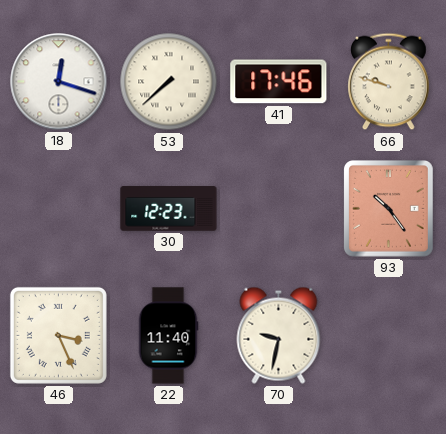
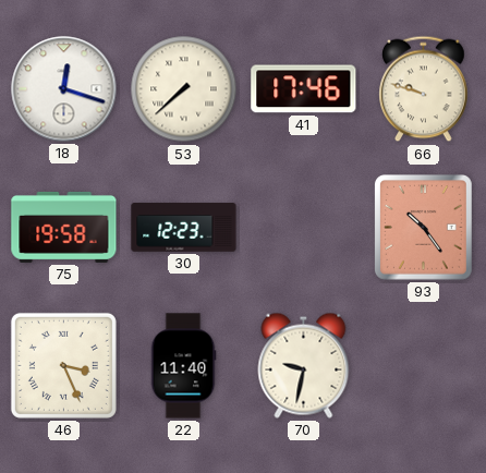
75: none -> 19:58
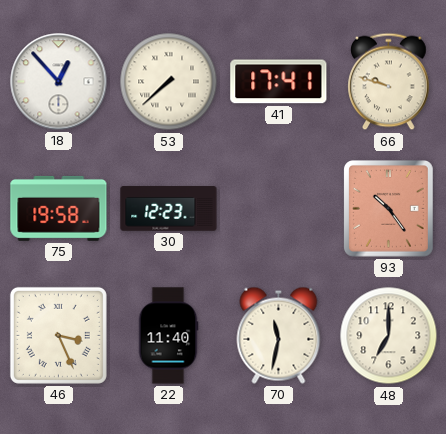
18: 12:18 -> 12:53
41: 17:46 -> 17:41
70: 9:32 -> 11:32
48: none -> 7:00
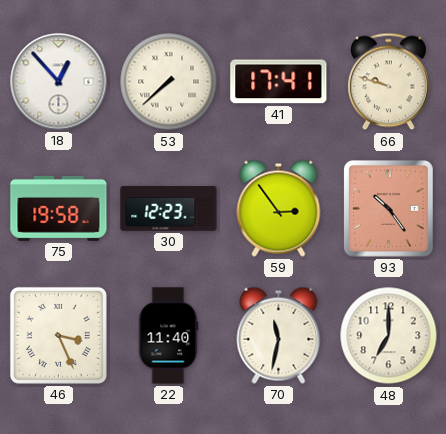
59: none -> 2:54
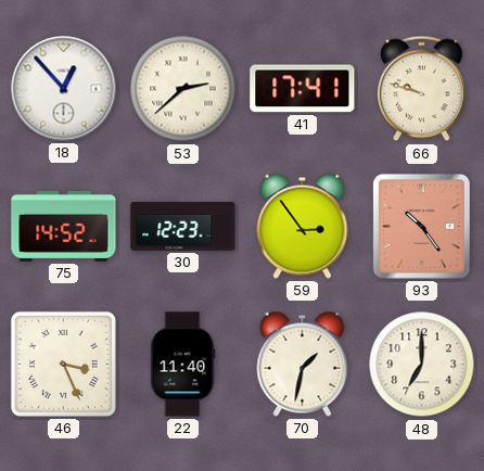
53: 7:38 -> 2:38
75: 19:58 -> 14:52
70: 11:32 -> 1:32
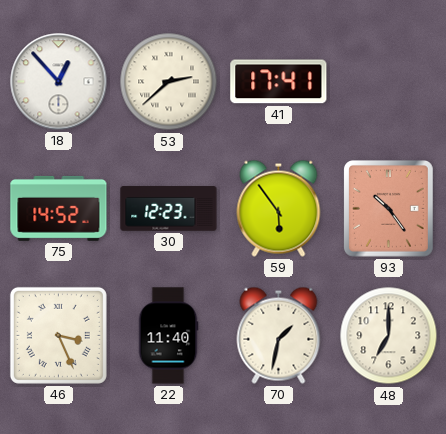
66: 9:48 -> none
59: 2:54 -> 5:54
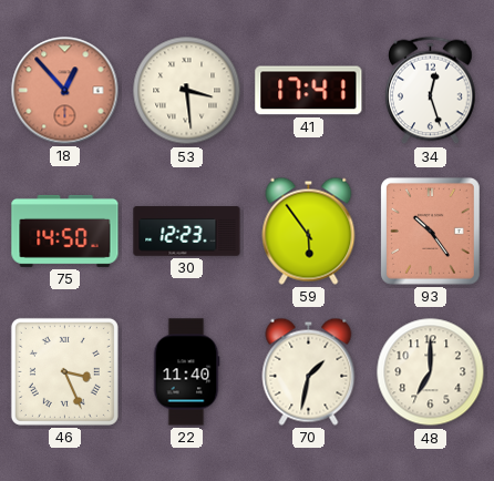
18 dial: white -> salmon
53: 2:38 -> 3:29
34: none -> 12:27
75: 14:52 -> 14:50
